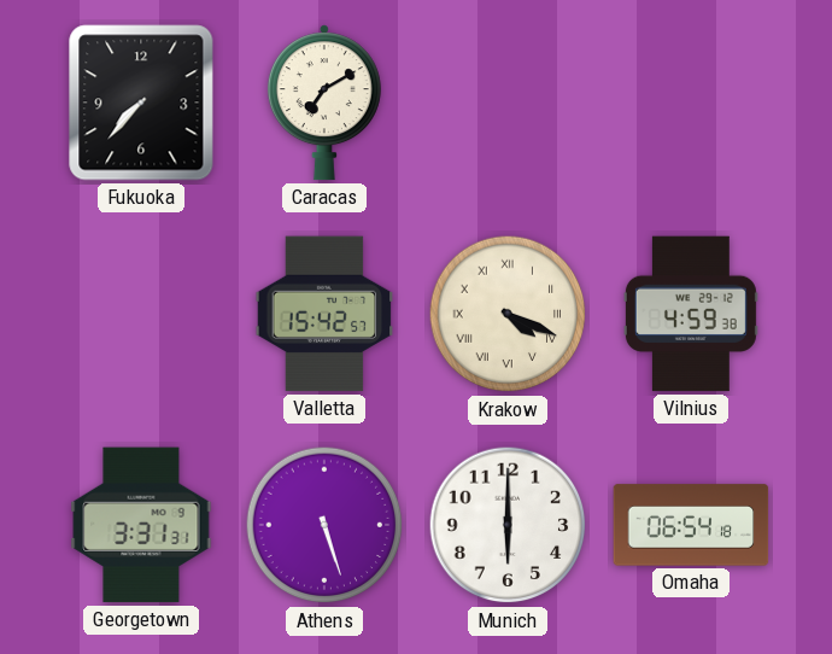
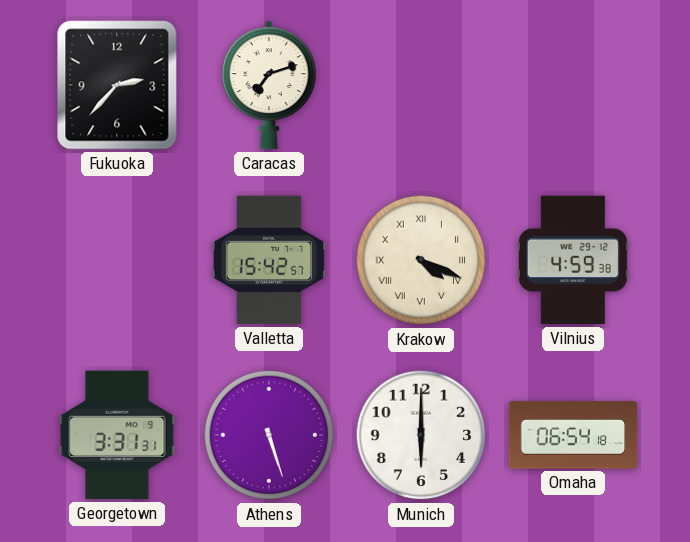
Fukuoka: 7:37 -> 2:37
Caracas: 7:10 -> 7:12
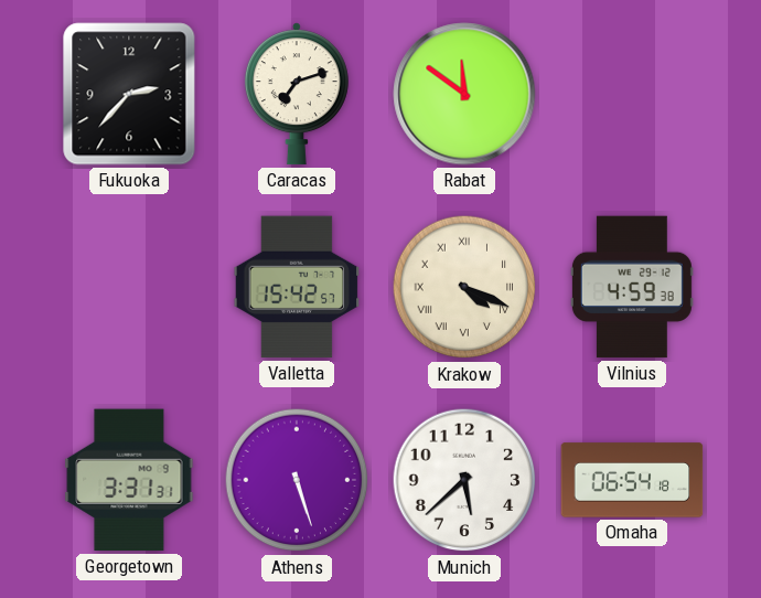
Rabat: none -> 11:51
Munich: 6:00 -> 5:38
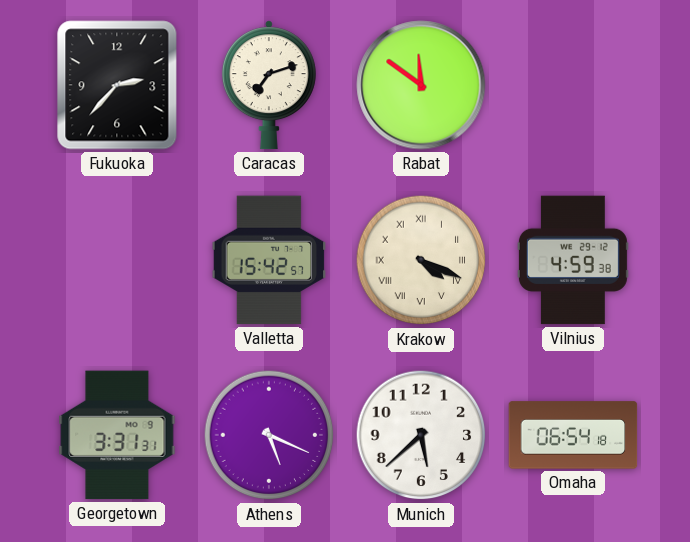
Athens: 5:27 -> 5:19
